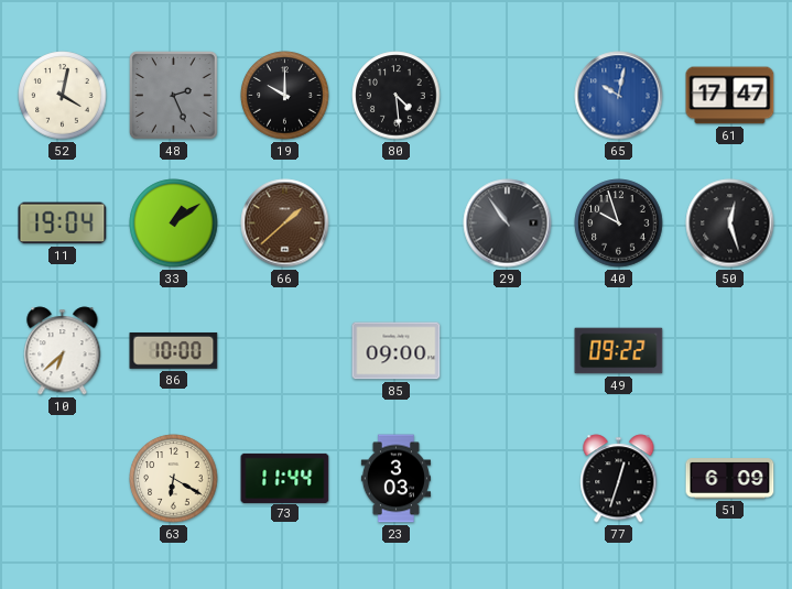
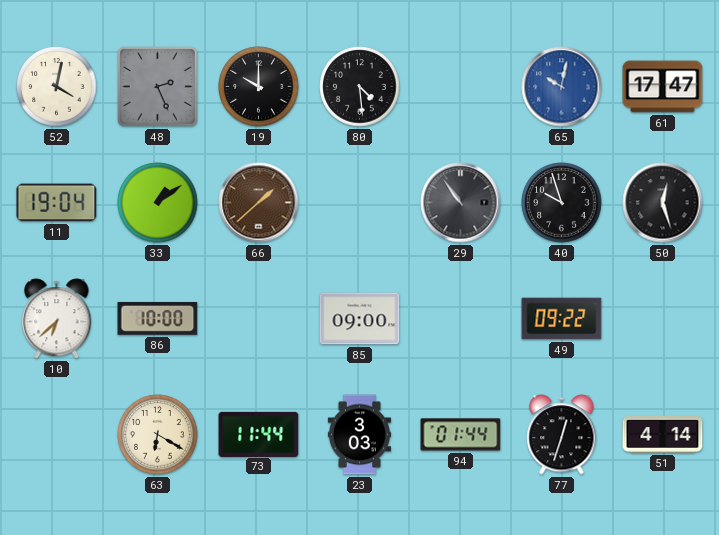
94: none -> 01:44
51: 6:09 -> 4:14
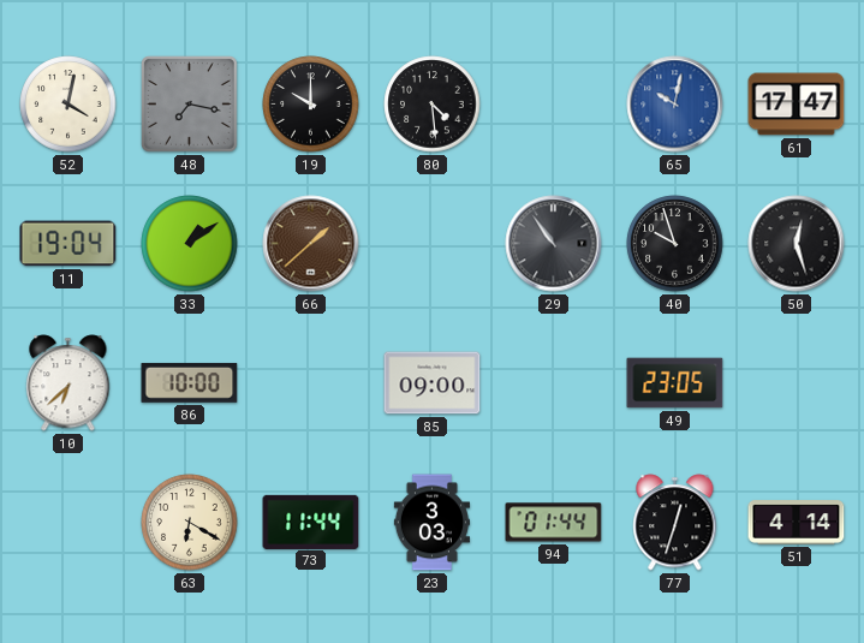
48: 2:26 -> 7:17
49: 09:22 -> 23:05
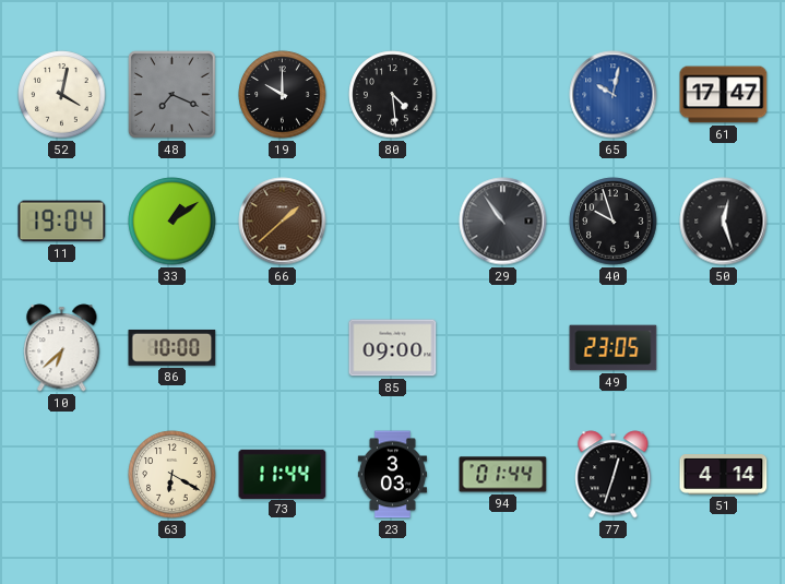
48: 7:17 -> 7:19
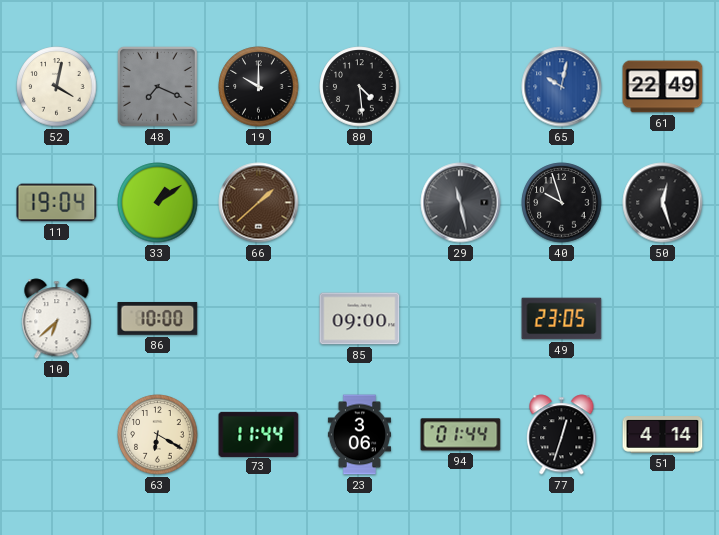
61: 17:47 -> 22:49
29: 10:54 -> 11:28
23: 3:03 -> 3:06
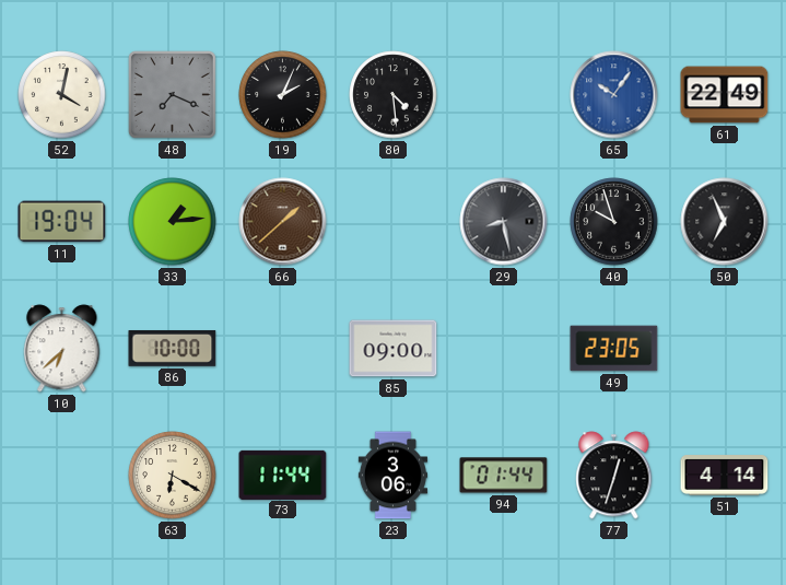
19: 10:00 -> 2:04
65: 10:02 -> 10:06
33: 1:09 -> 1:14
29: 11:28 -> 8:28
50: 12:27 -> 6:56
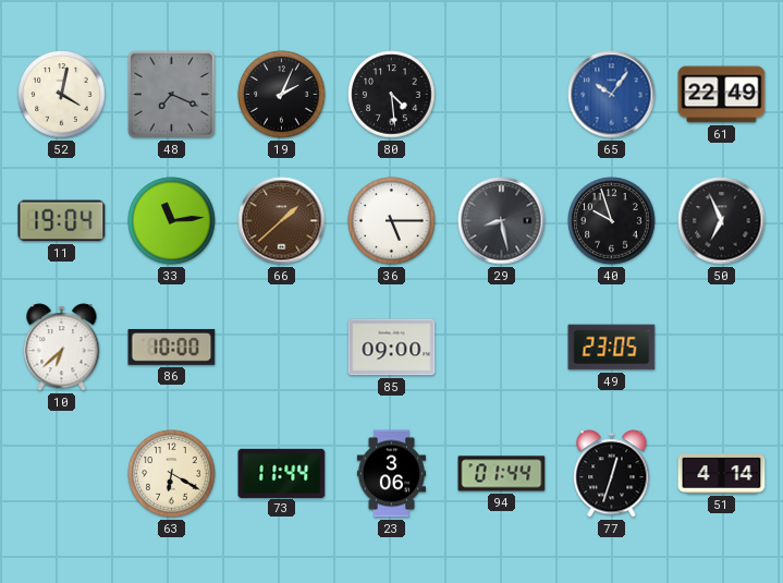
33: 1:14 -> 11:14
36: none -> 5:15
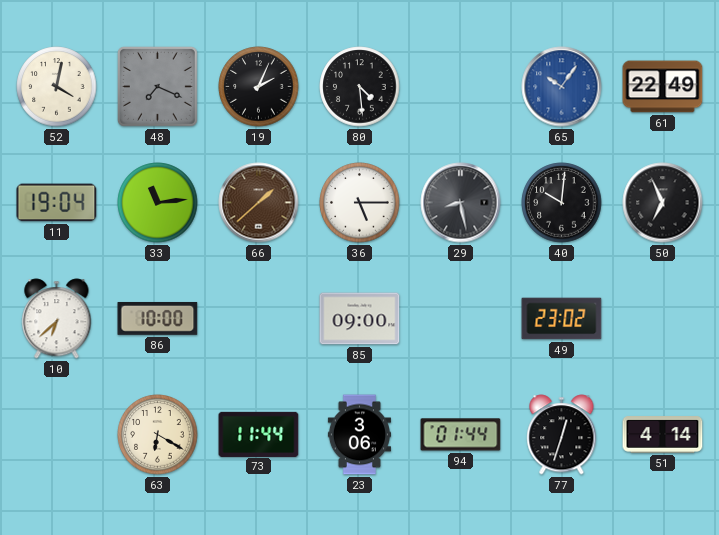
40: 9:57 -> 10:01
49: 23:05 -> 23:02
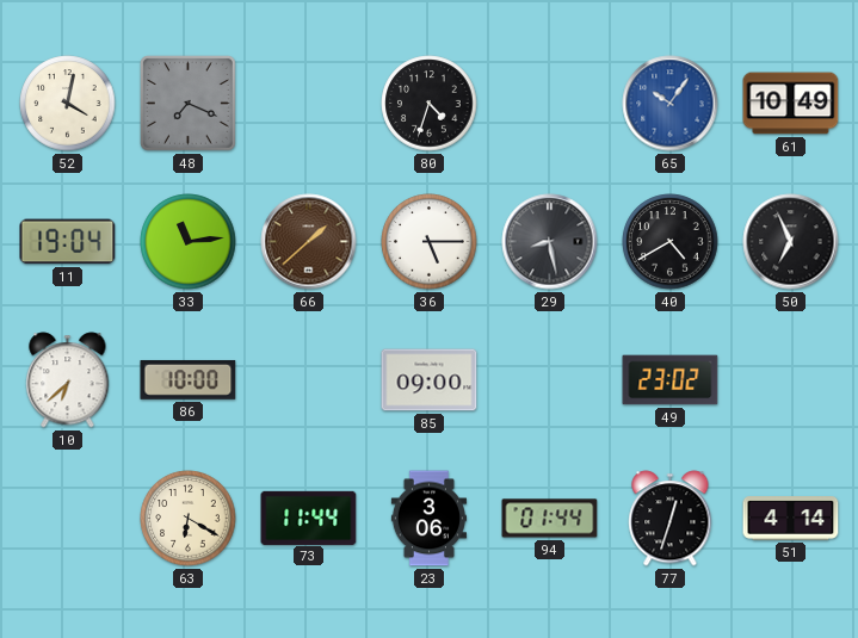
19: 2:04 -> none
80: 4:29 -> 4:33
61: 22:49 -> 10:49
40: 10:01 -> 4:40
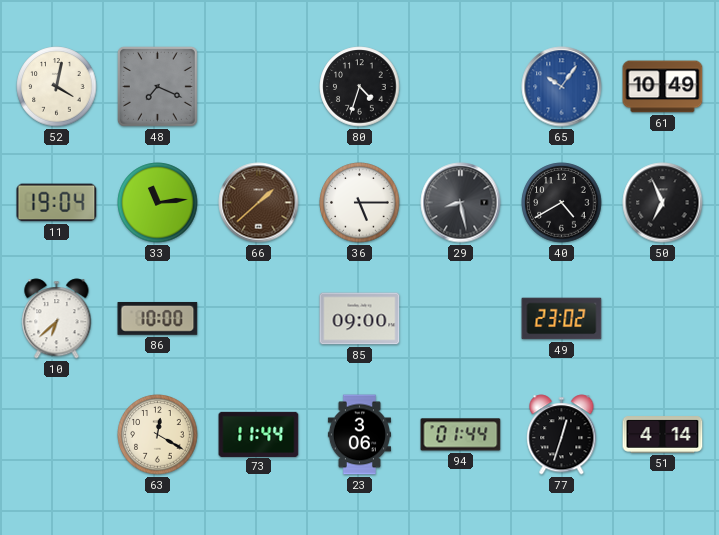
63: 6:20 -> 12:20
